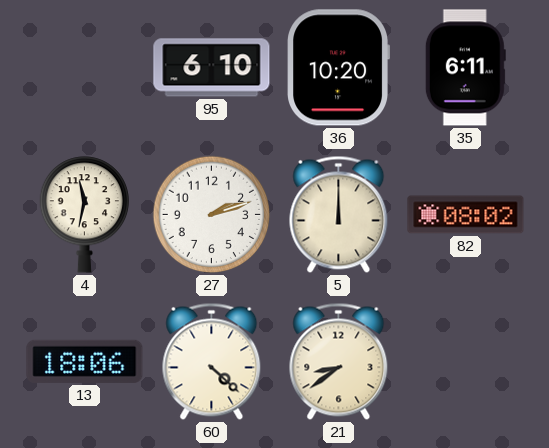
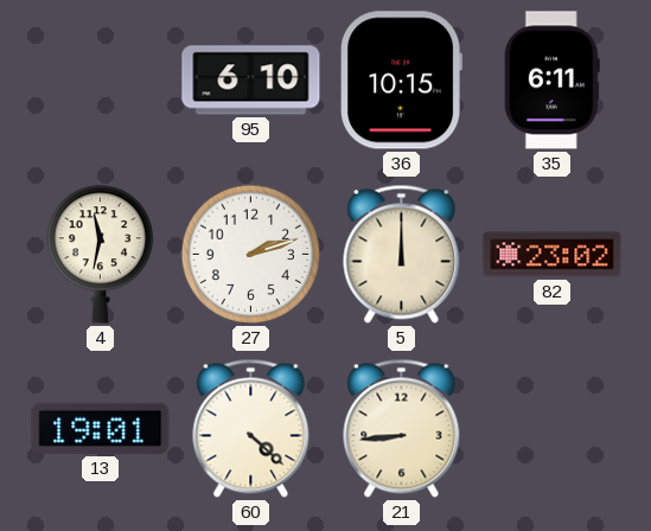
36: 10:20 -> 10:15
82: 08:02 -> 23:02
13: 18:06 -> 19:01
21: 8:39 -> 8:44
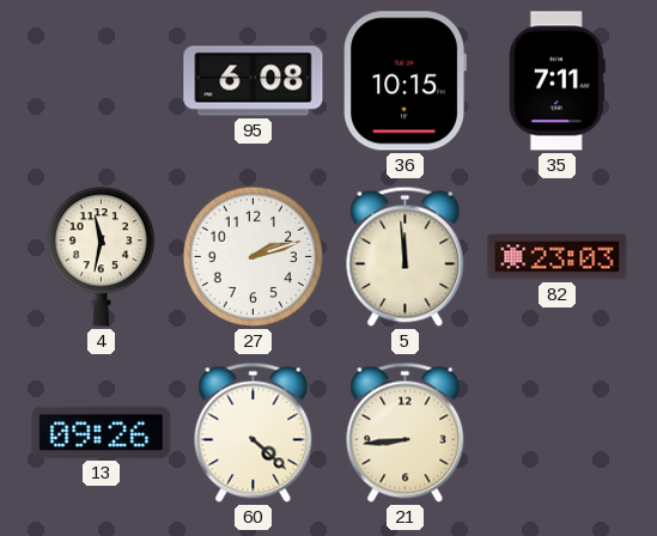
95: 6:10 -> 6:08
35: 6:11 -> 7:11
5: 12:00 -> 11:59
82: 23:02 -> 23:03
13: 19:01 -> 09:26
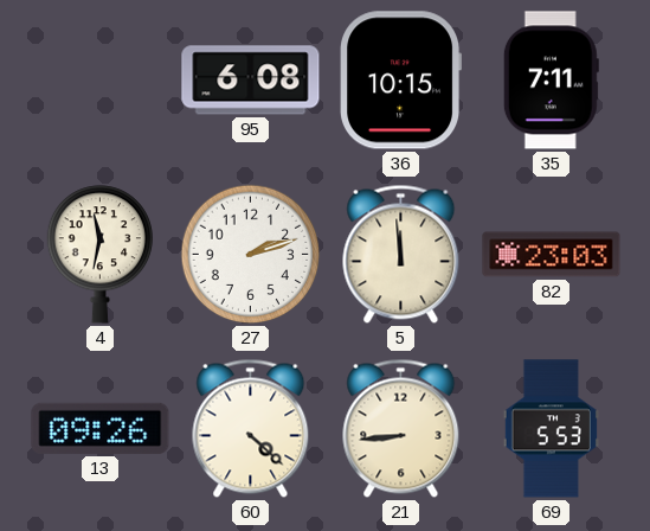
69: none -> 5:53
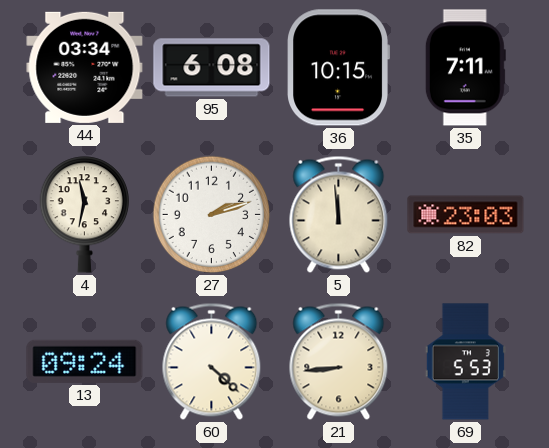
44: none -> 03:34
13: 09:26 -> 09:24
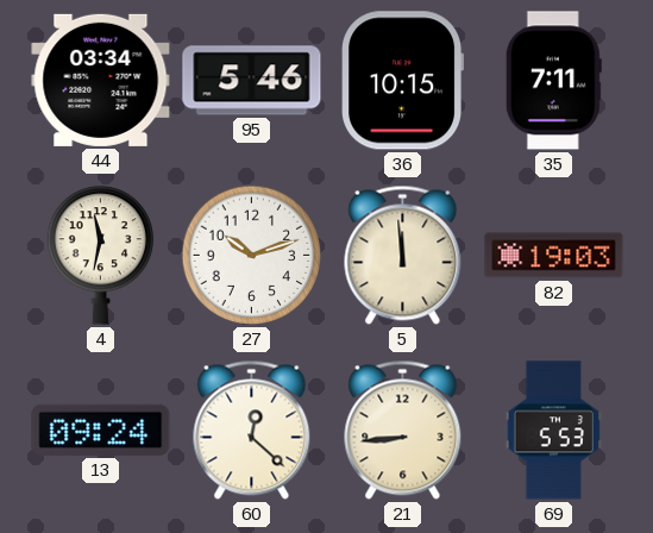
95: 6:08 -> 5:46
27: 2:12 -> 10:12
82: 23:03 -> 19:03
60: 4:22 -> 12:22
